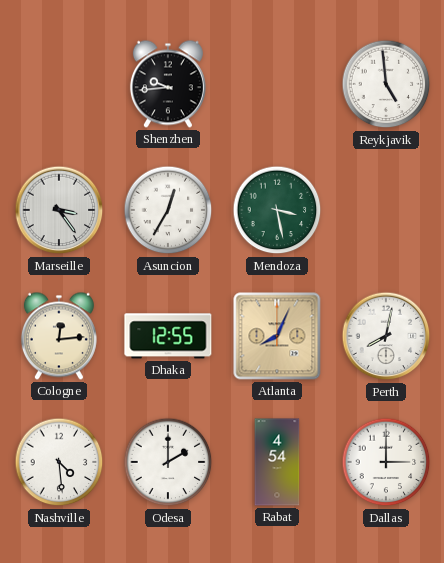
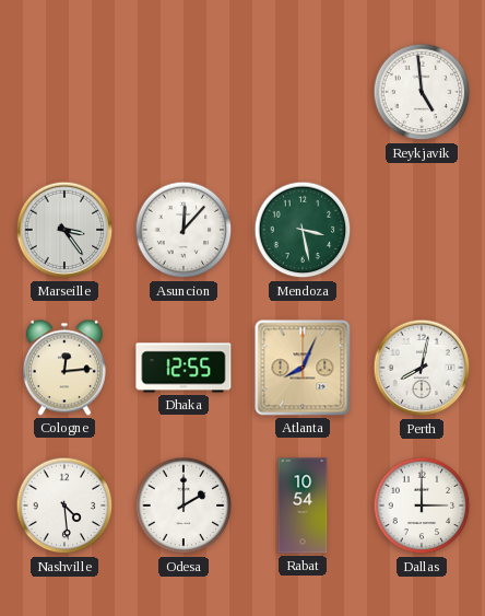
Shenzhen: 9:44 -> none
Asuncion: 12:35 -> 12:07
Rabat: 4:54 -> 10:54
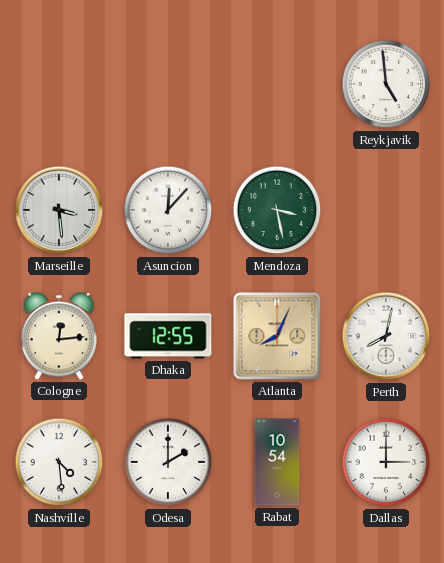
Marseille: 3:24 -> 3:29
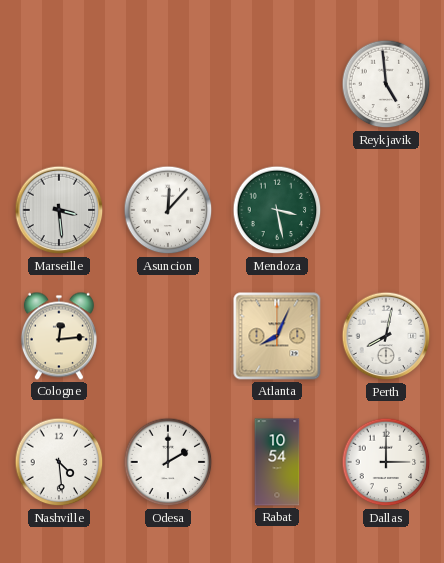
Dhaka: 12:55 -> none
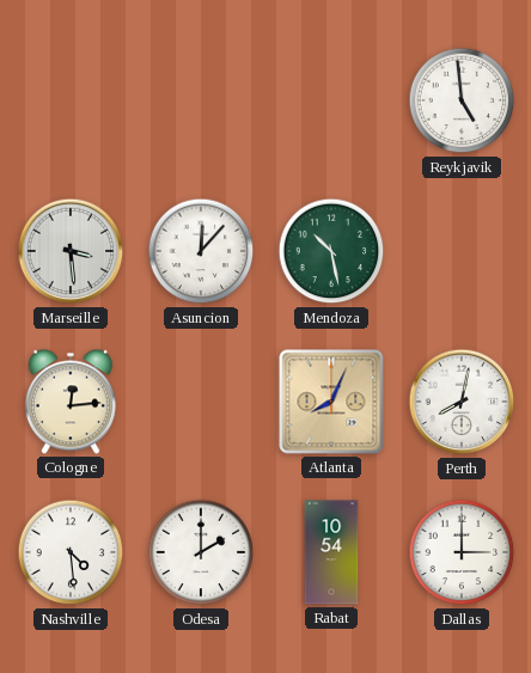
Mendoza: 3:28 -> 10:28
